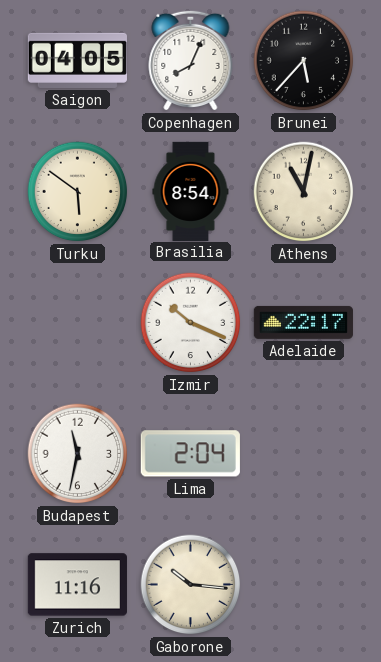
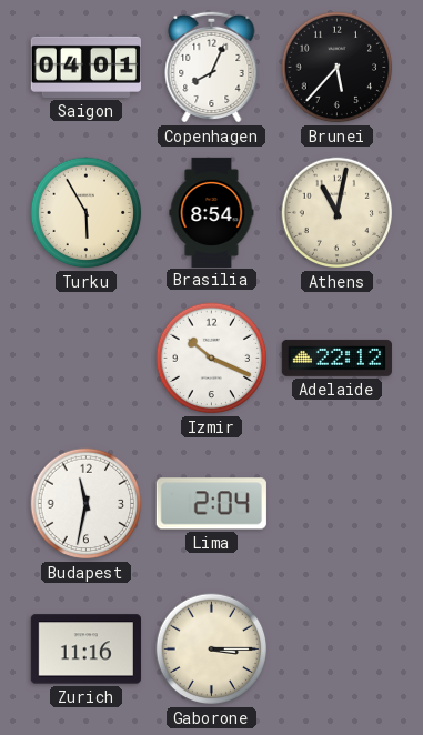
Saigon: 04:05 -> 04:01
Turku: 5:51 -> 5:55
Adelaide: 22:17 -> 22:12
Gaborone: 10:16 -> 3:15
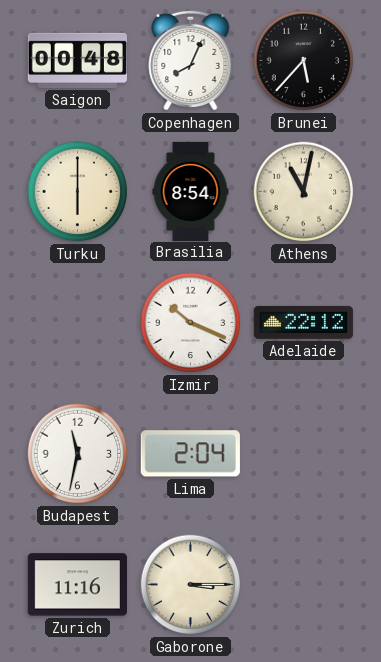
Saigon: 04:01 -> 00:48
Turku: 5:55 -> 6:00
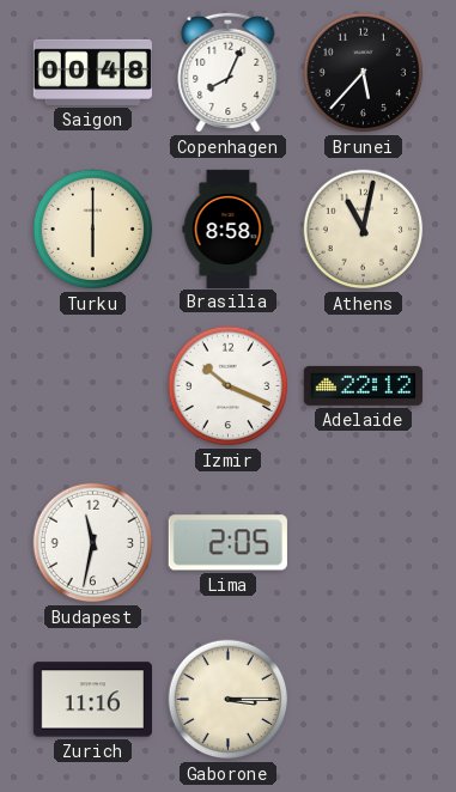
Brasilia: 8:54 -> 8:58
Lima: 2:04 -> 2:05
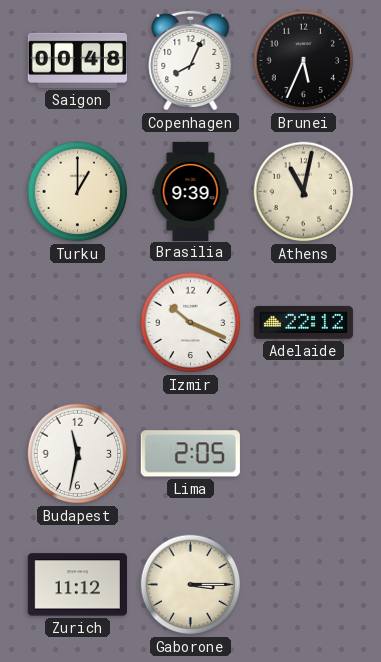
Brunei: 5:37 -> 5:34
Turku: 6:00 -> 1:00
Brasilia: 8:58 -> 9:39
Zurich: 11:16 -> 11:12
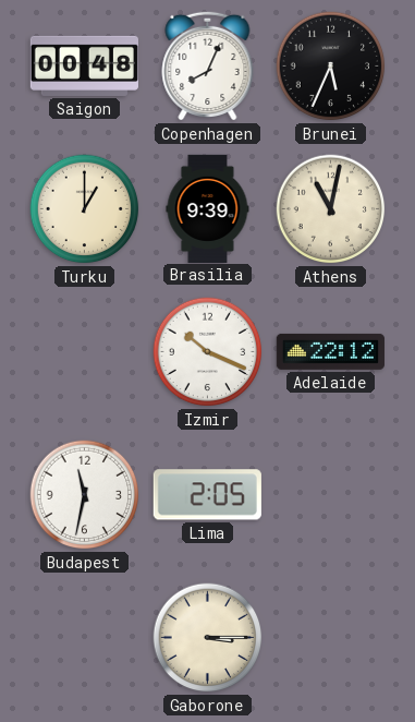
Zurich: 11:12 -> none
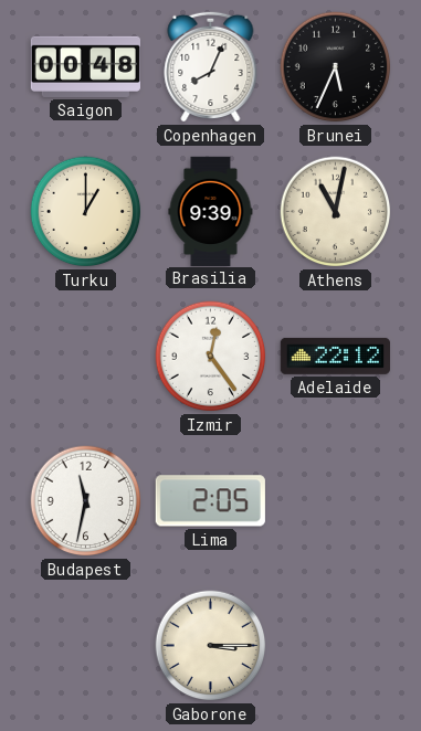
Izmir: 10:19 -> 12:24
